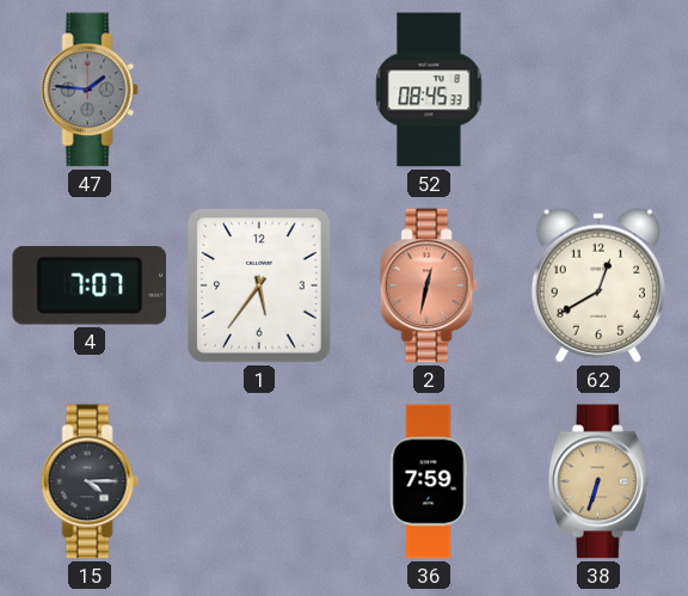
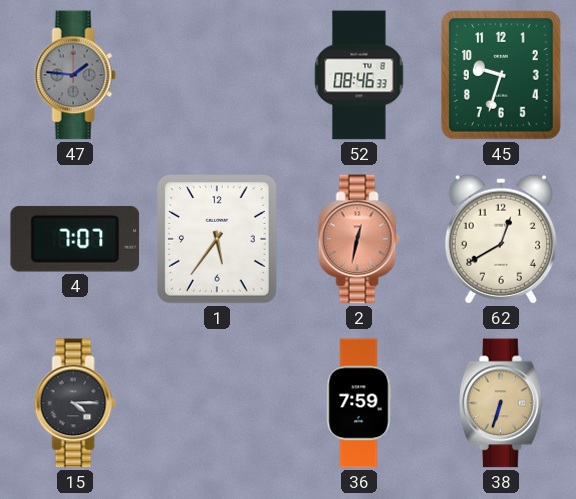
52: 08:45 -> 08:46
45: none -> 9:33
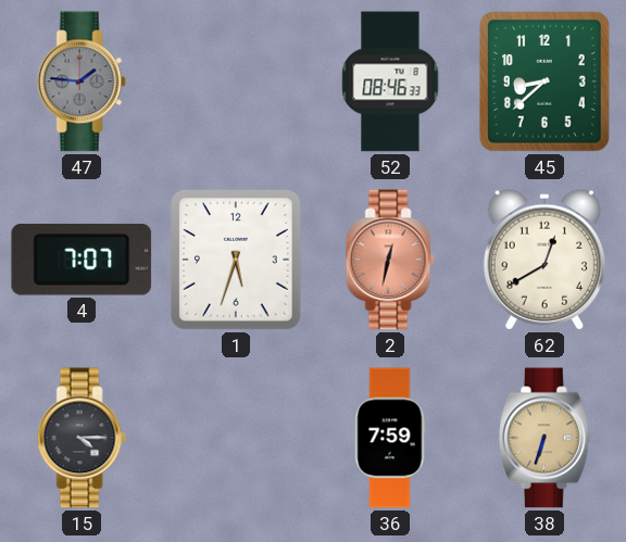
45: 9:33 -> 8:38
1: 5:36 -> 5:33
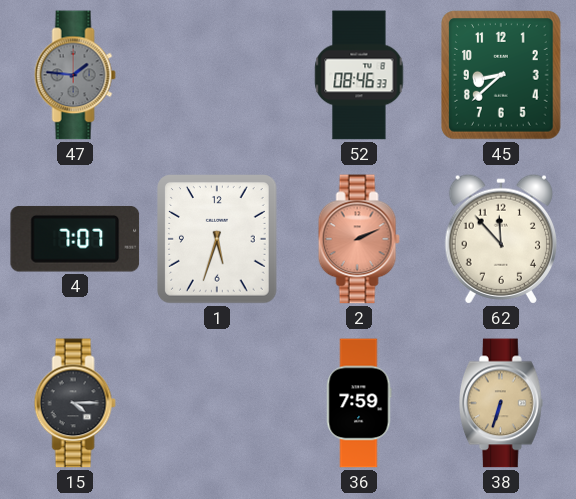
2: 12:32 -> 2:11
62: 12:40 -> 11:53
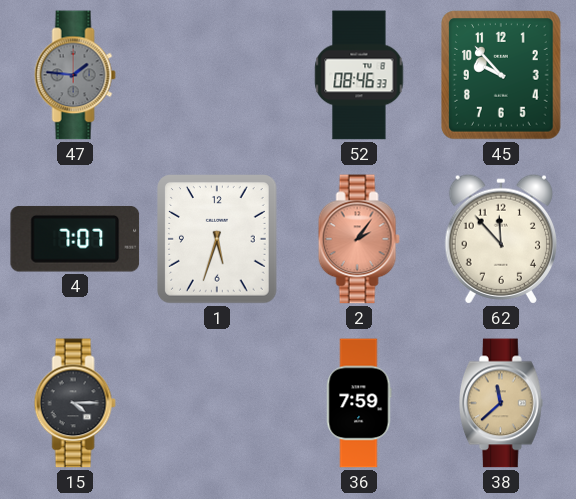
45: 8:38 -> 9:53
2: 2:11 -> 2:06
38: 6:33 -> 11:38
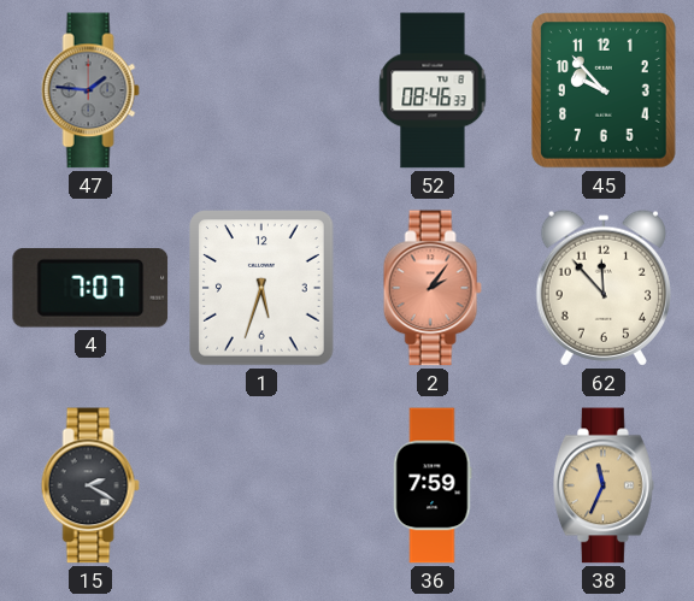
15: 4:15 -> 2:20
38: 11:38 -> 11:34
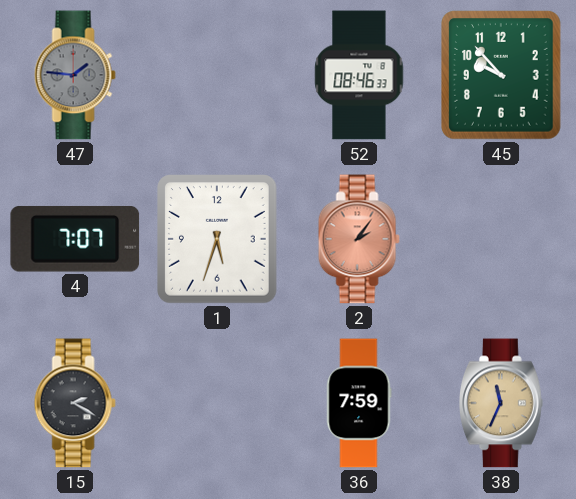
62: 11:53 -> none
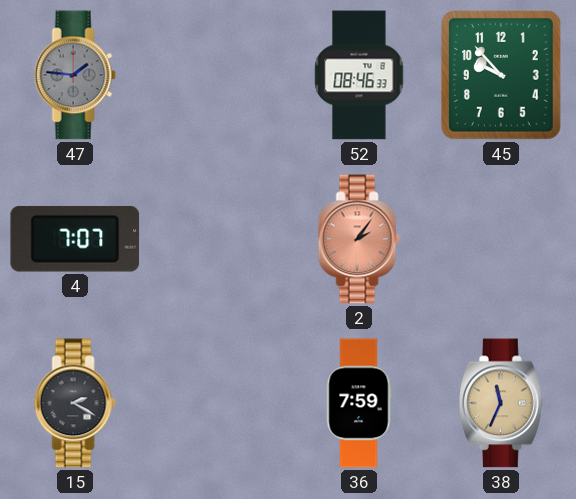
1: 5:33 -> none
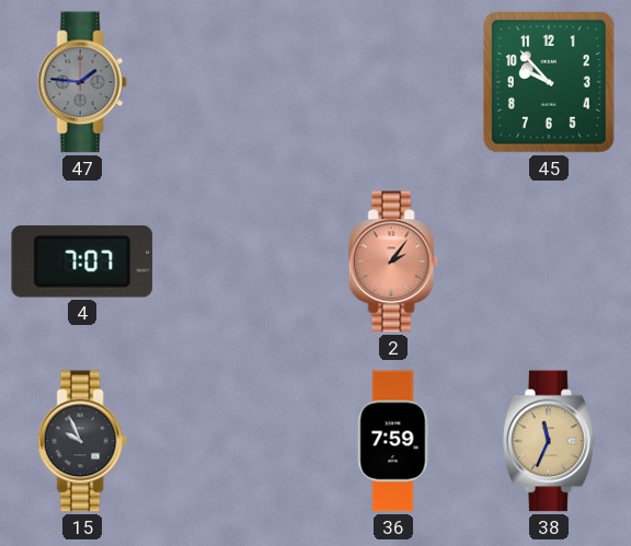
52: 08:46 -> none
15: 2:20 -> 9:56
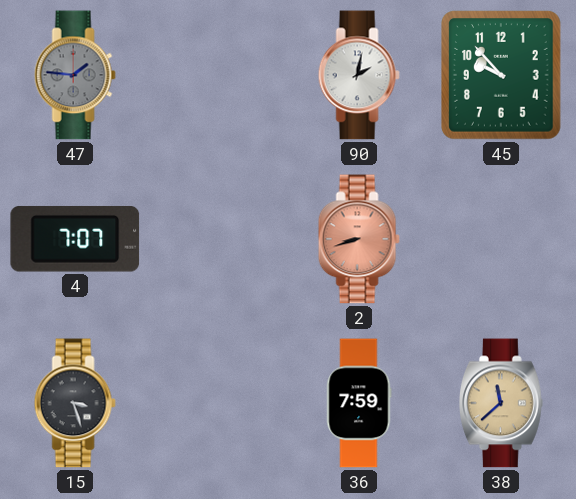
90: none -> 2:02
2: 2:06 -> 8:42
15: 9:56 -> 3:27
38: 11:34 -> 11:38
